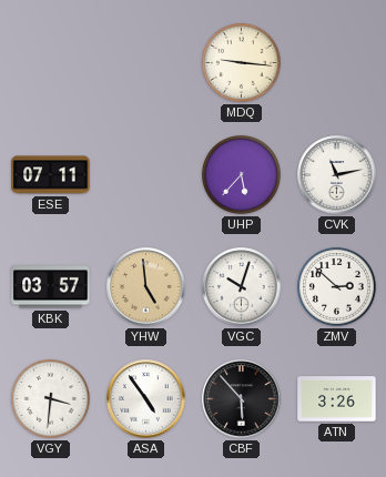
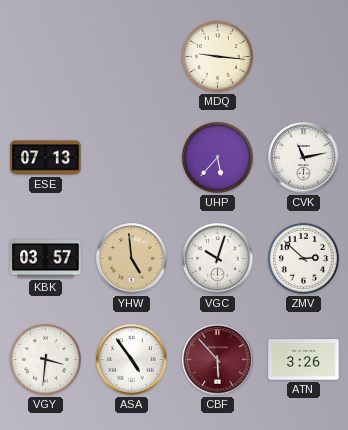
ESE: 07:11 -> 07:13
CBF dial: black -> burgundy
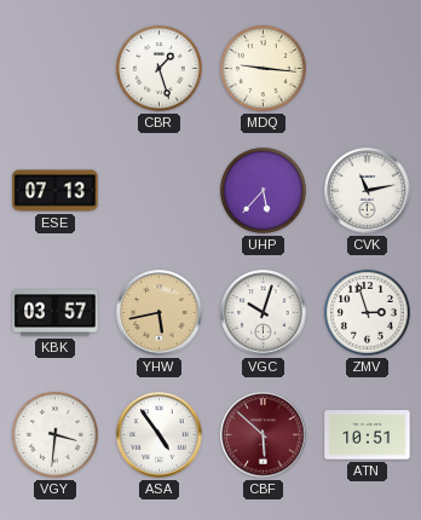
CBR: none -> 1:27
YHW: 4:59 -> 5:43
ZMV: 2:52 -> 2:57
CBF: 5:53 -> 5:52
ATN: 3:26 -> 10:51
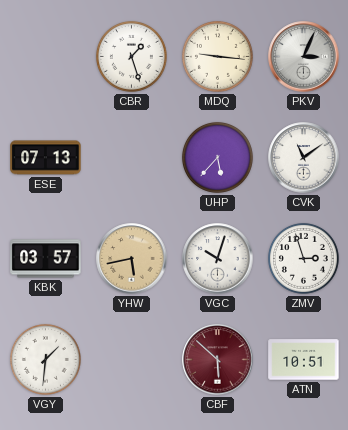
PKV: none -> 3:04
CVK: 11:13 -> 11:09
VGY: 3:31 -> 1:31
ASA: 4:54 -> none
